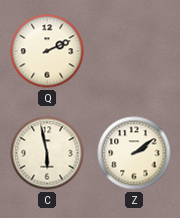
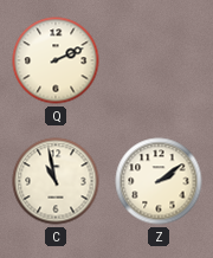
C: 5:58 -> 10:58
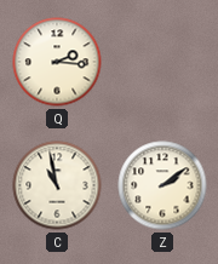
Q: 2:11 -> 2:16
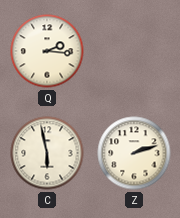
C: 10:58 -> 5:58
Z: 2:09 -> 2:12
